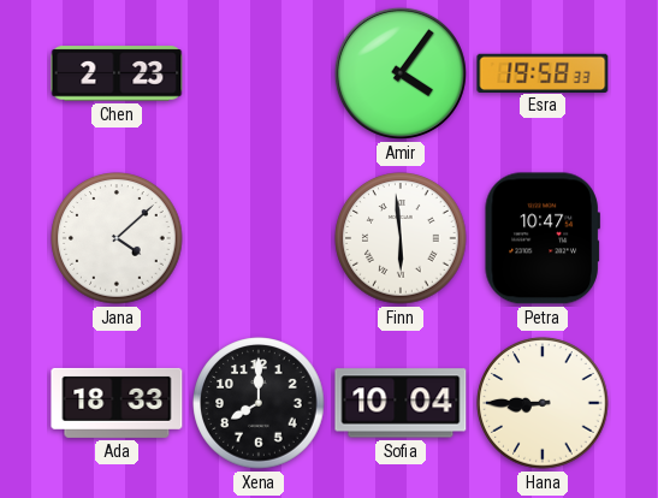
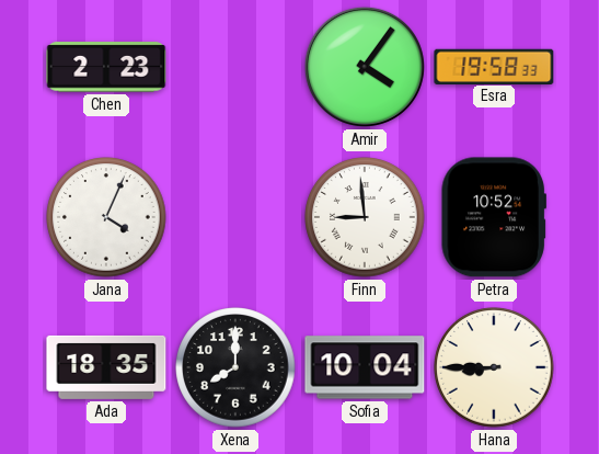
Jana: 4:08 -> 4:04
Finn: 5:59 -> 8:59
Petra: 10:47 -> 10:52
Ada: 18:33 -> 18:35
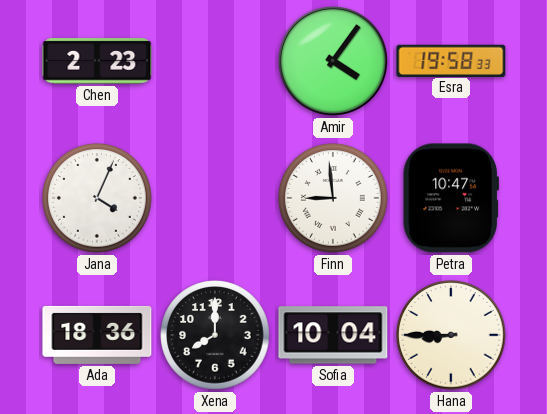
Petra: 10:52 -> 10:47
Ada: 18:35 -> 18:36
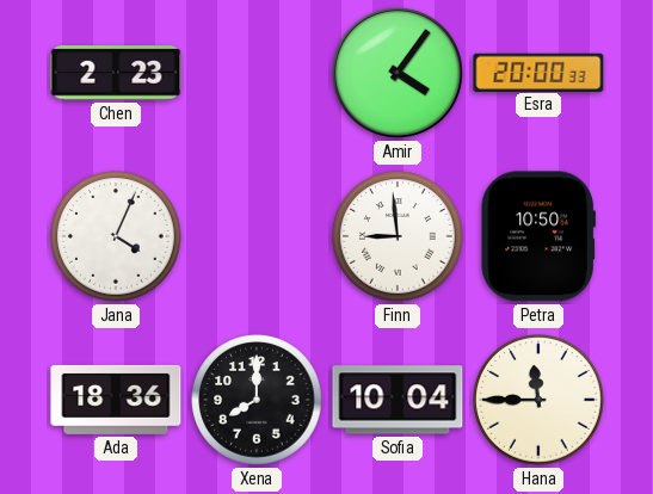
Esra: 19:58 -> 20:00
Petra: 10:47 -> 10:50
Hana: 8:45 -> 11:45
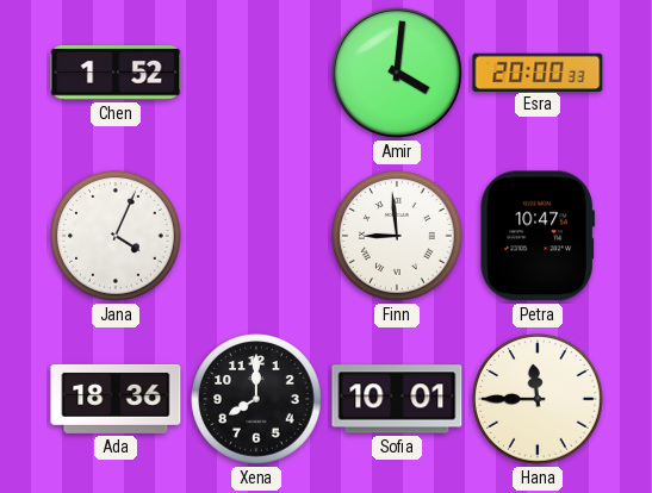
Chen: 2:23 -> 1:52
Amir: 4:06 -> 4:01
Petra: 10:50 -> 10:47
Sofia: 10:04 -> 10:01
